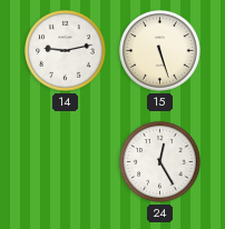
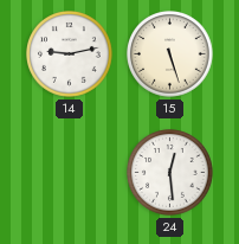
24: 12:25 -> 12:29
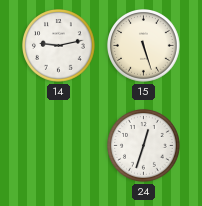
24: 12:29 -> 12:33
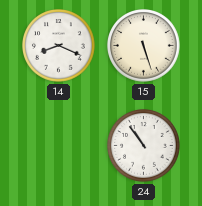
14: 9:13 -> 8:19
24: 12:33 -> 10:54
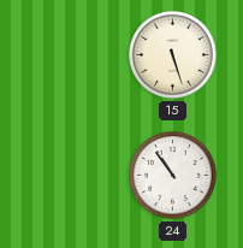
14: 8:19 -> none
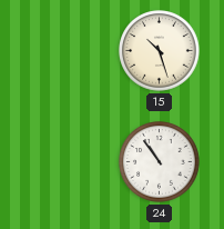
15: 5:27 -> 10:27
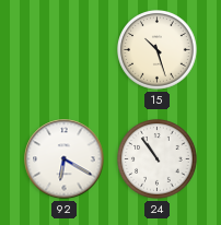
92: none -> 6:20
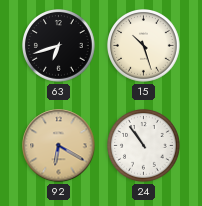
63: none -> 6:42
92 dial: white -> champagne
